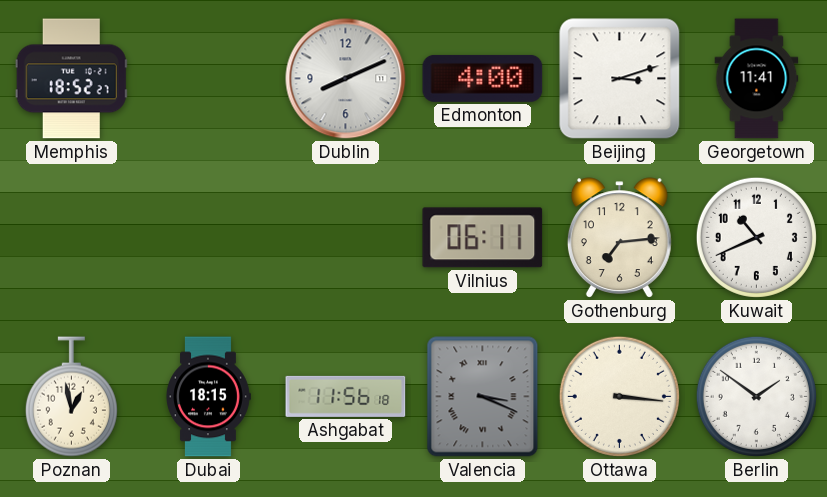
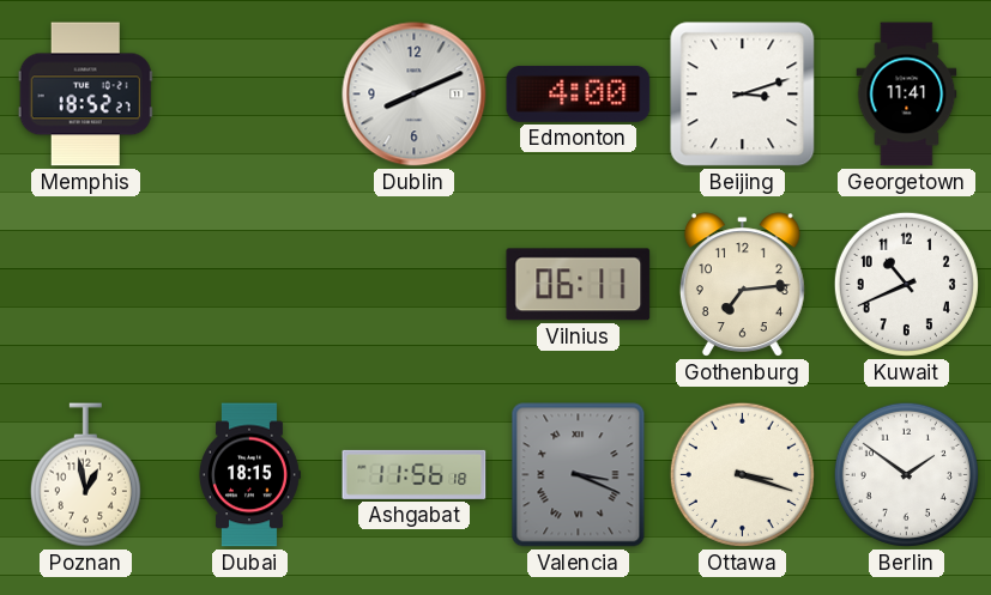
Ottawa: 3:16 -> 3:18
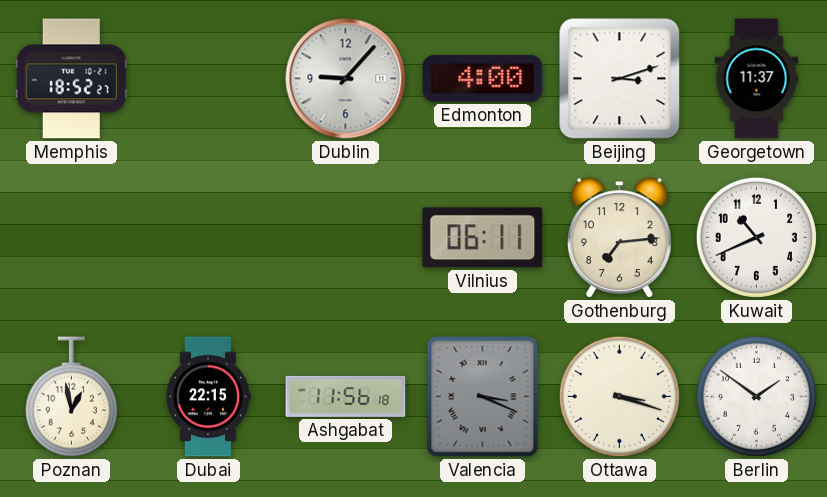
Dublin: 8:11 -> 9:07
Georgetown: 11:41 -> 11:37
Dubai: 18:15 -> 22:15
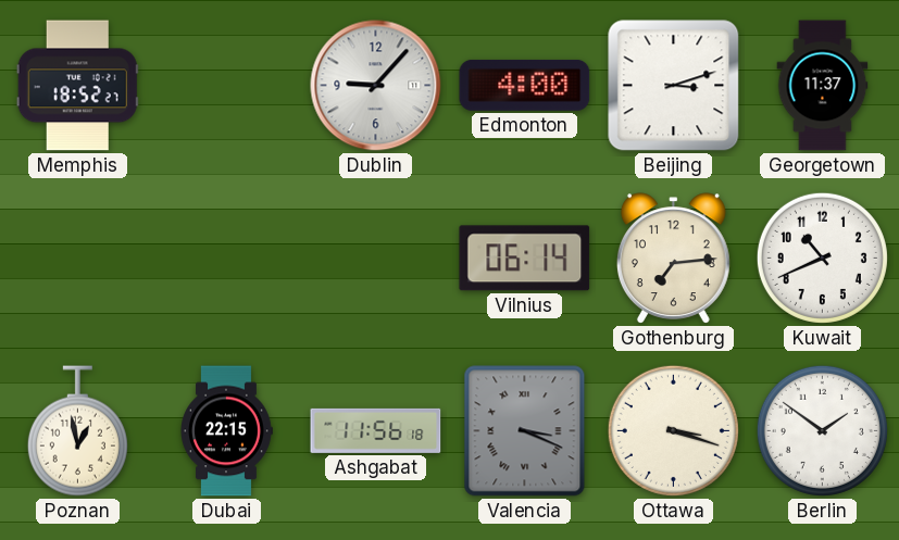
Vilnius: 06:11 -> 06:14
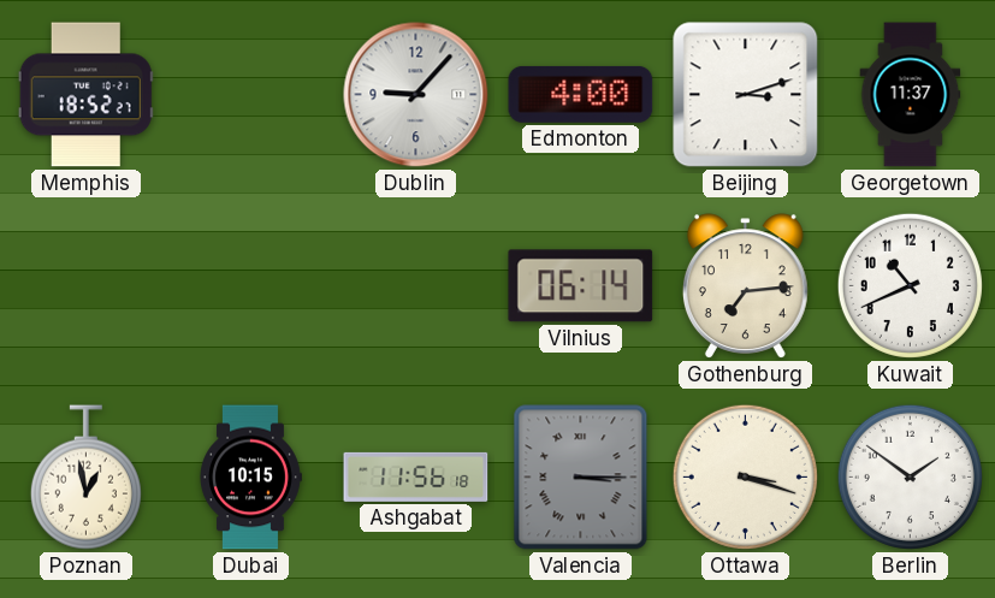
Dubai: 22:15 -> 10:15
Valencia: 3:19 -> 3:15
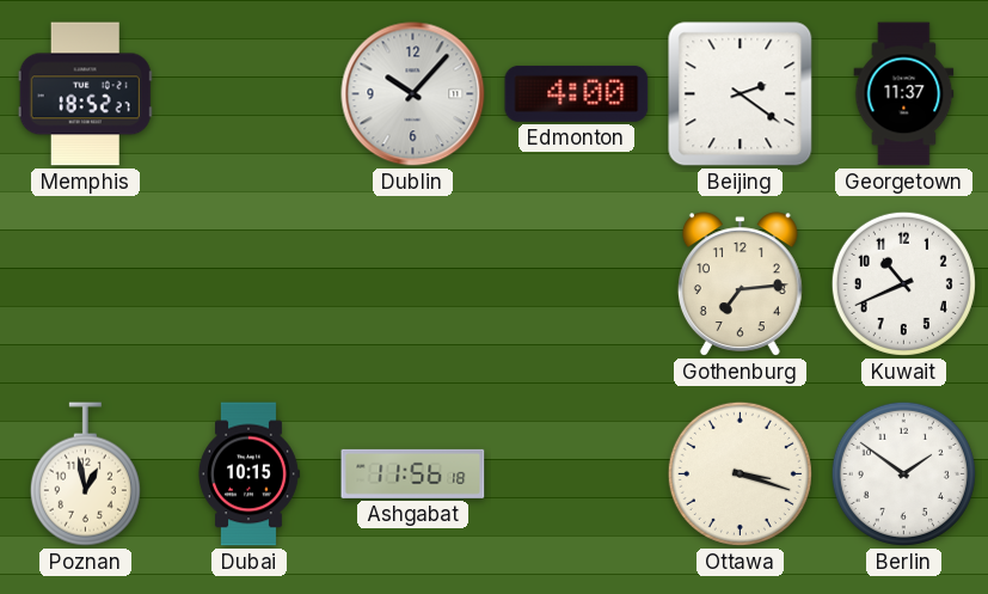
Dublin: 9:07 -> 10:07
Beijing: 3:12 -> 2:21
Vilnius: 06:14 -> none
Valencia: 3:15 -> none
